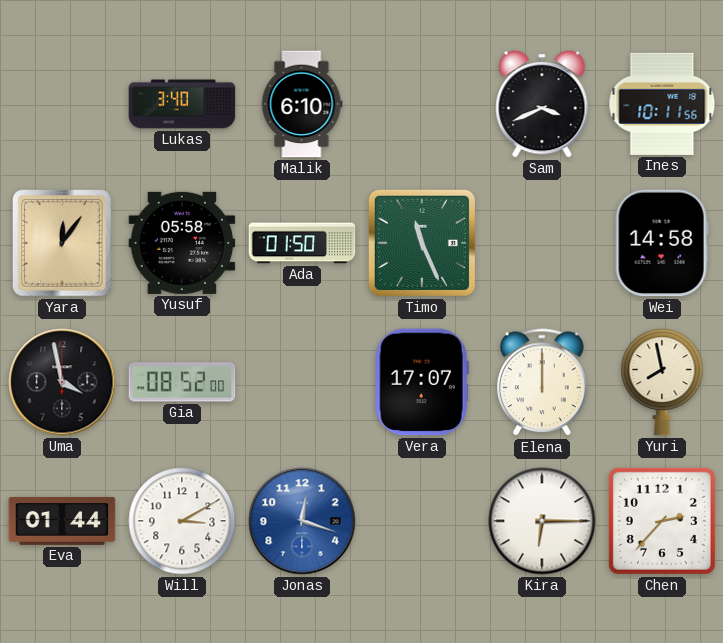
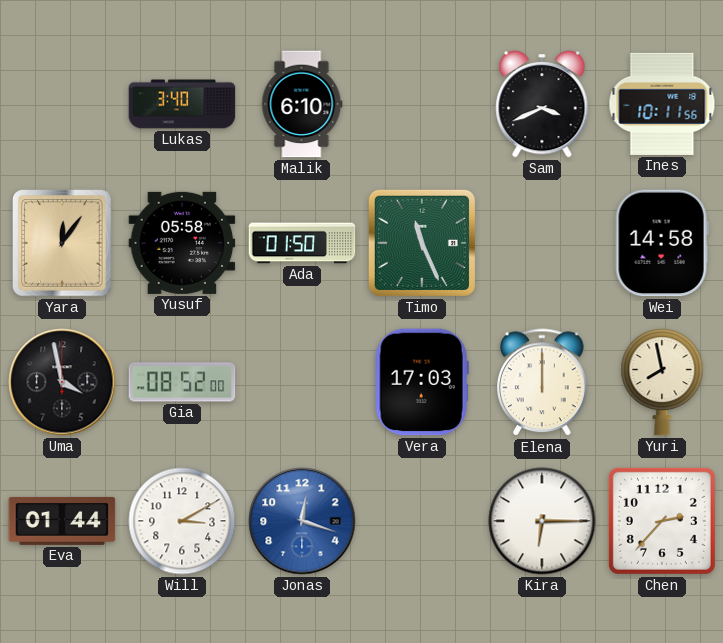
Vera: 17:07 -> 17:03
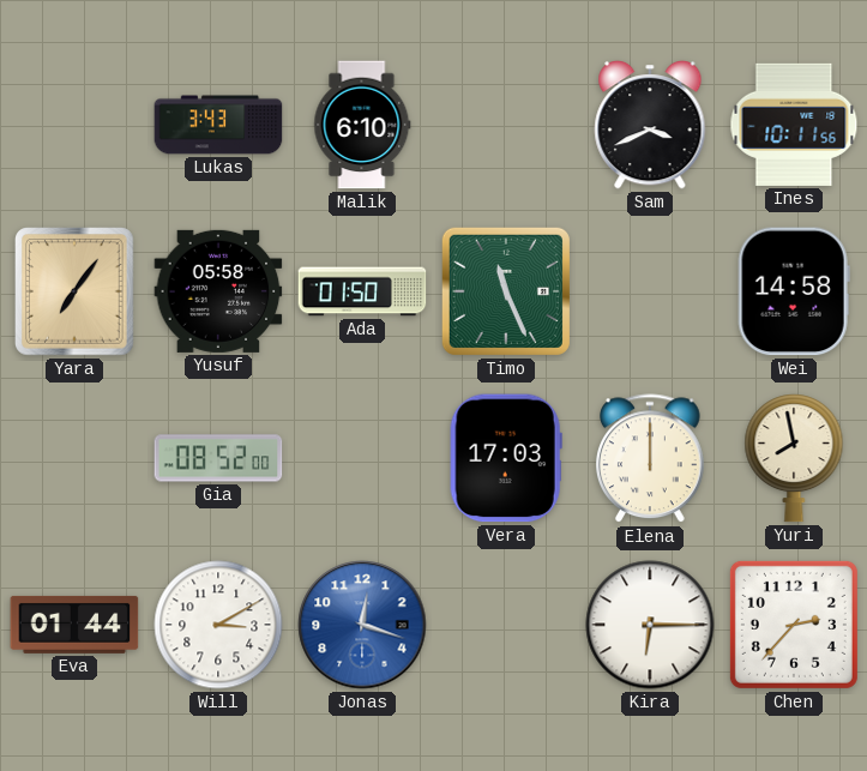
Lukas: 3:40 -> 3:43
Yara: 12:06 -> 7:06
Uma: 3:58 -> none
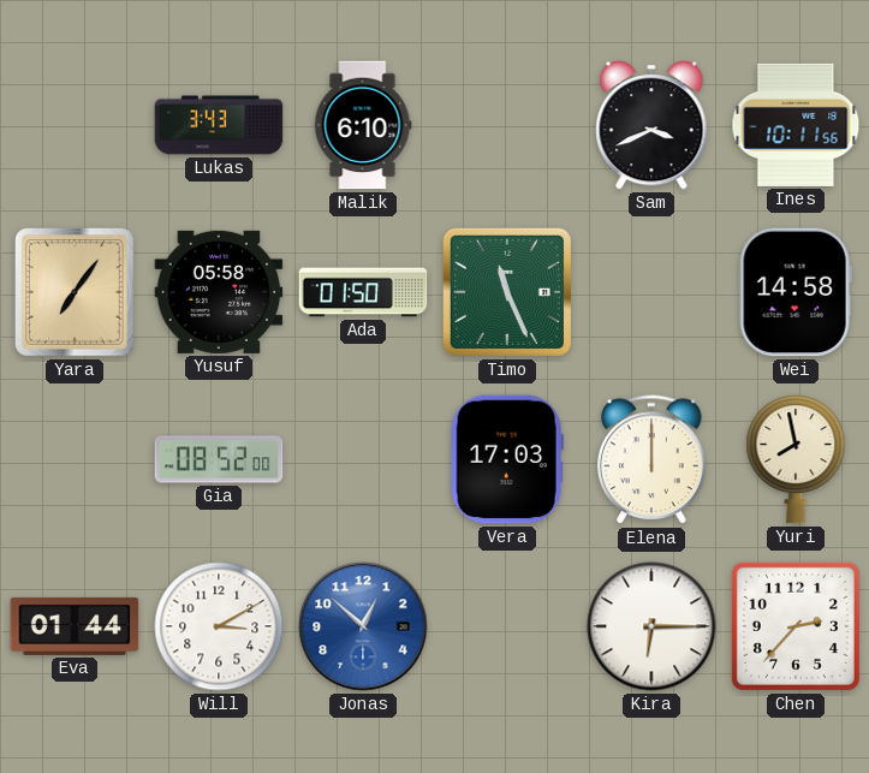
Jonas: 12:18 -> 12:52
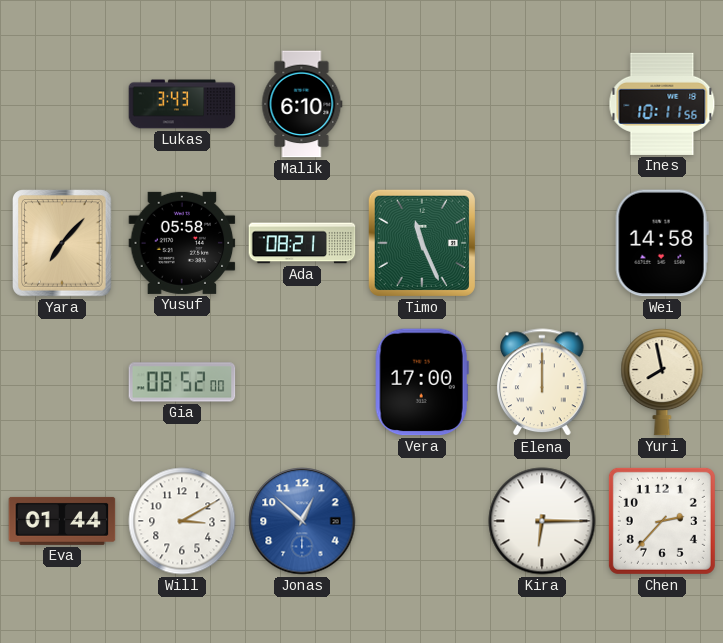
Sam: 3:41 -> none
Yara: 7:06 -> 7:07
Ada: 01:50 -> 08:21
Vera: 17:03 -> 17:00
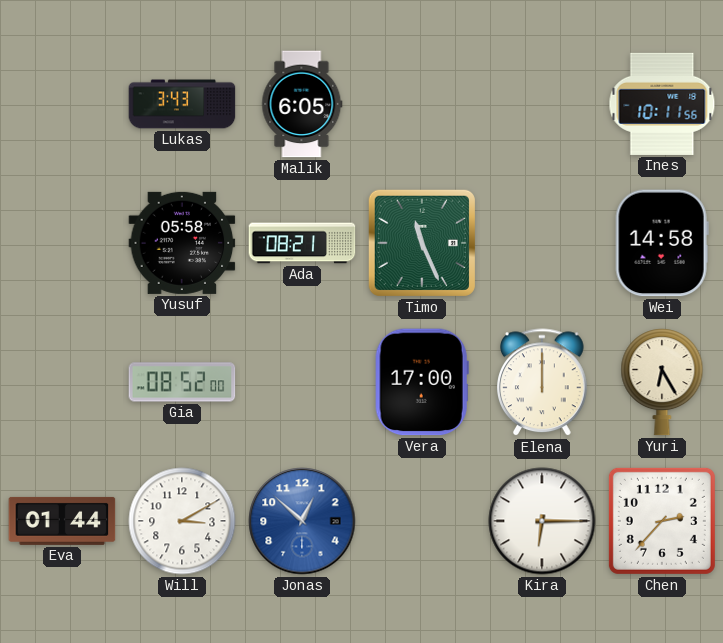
Malik: 6:10 -> 6:05
Yara: 7:07 -> none
Yuri: 7:58 -> 6:25
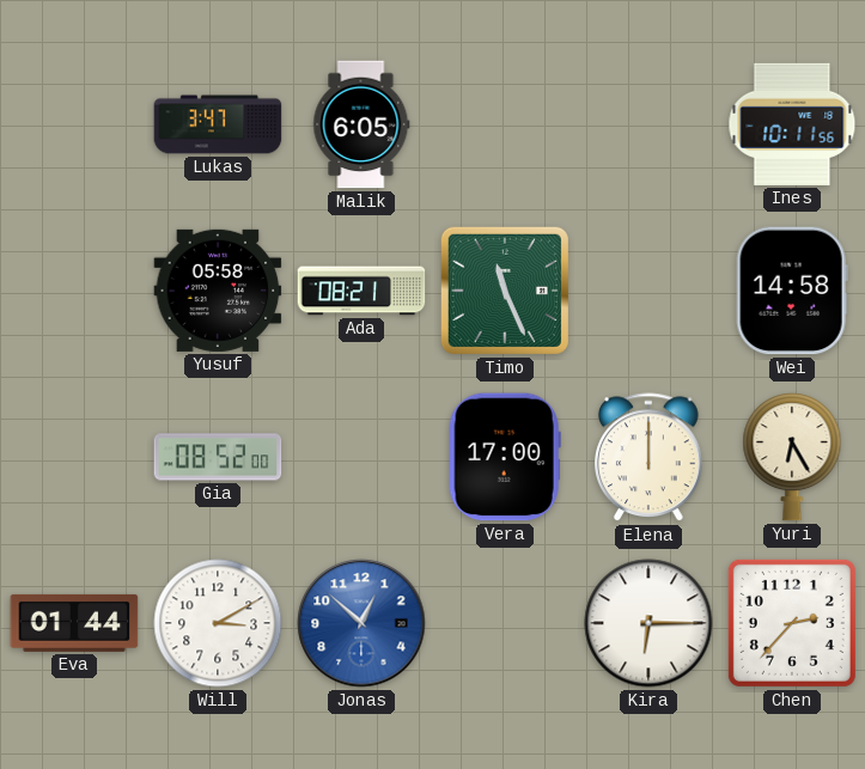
Lukas: 3:43 -> 3:47
